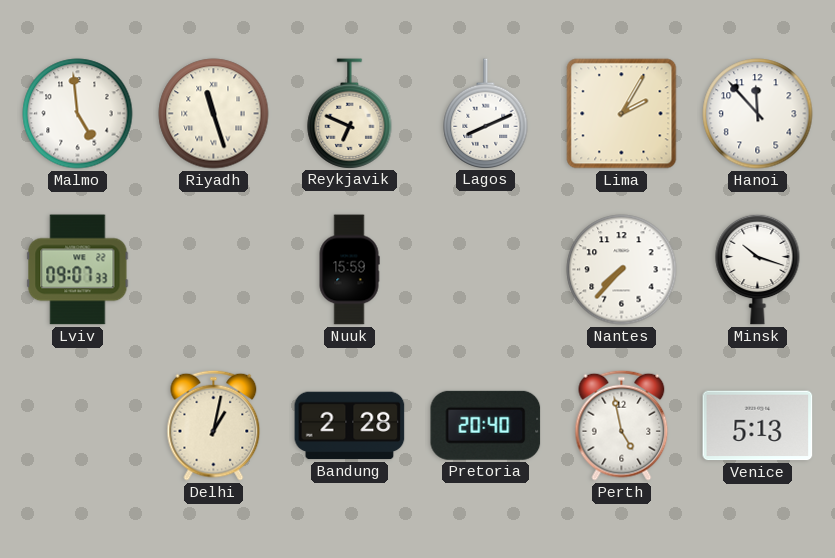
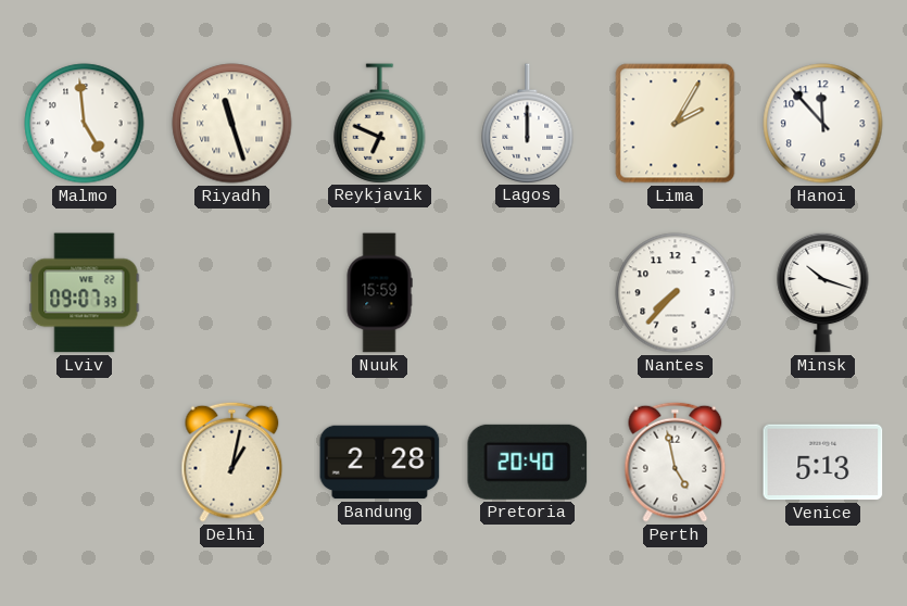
Lagos: 8:11 -> 12:00
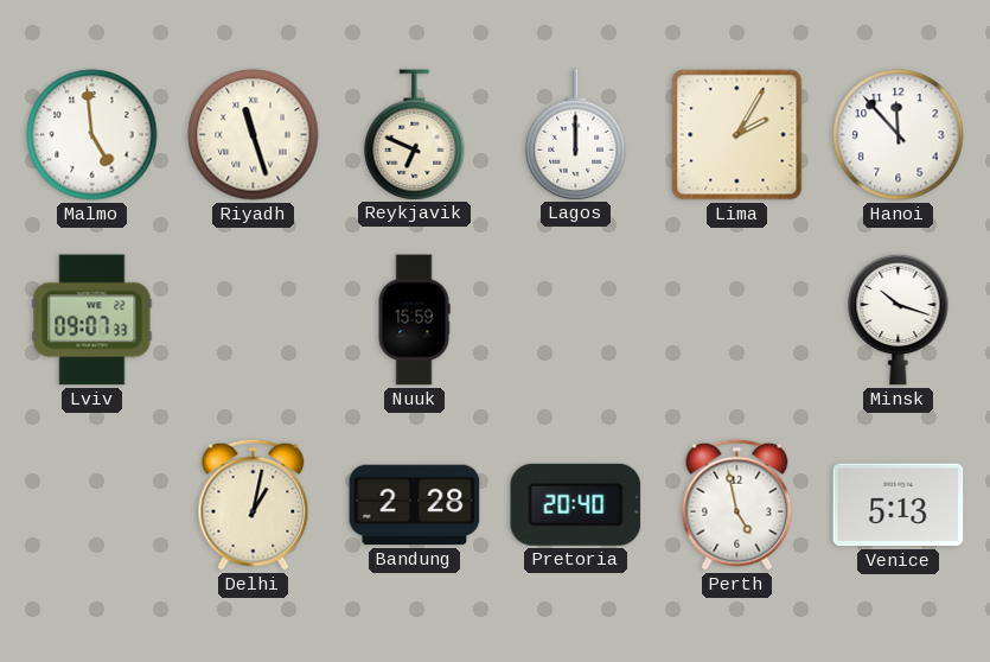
Nantes: 7:37 -> none
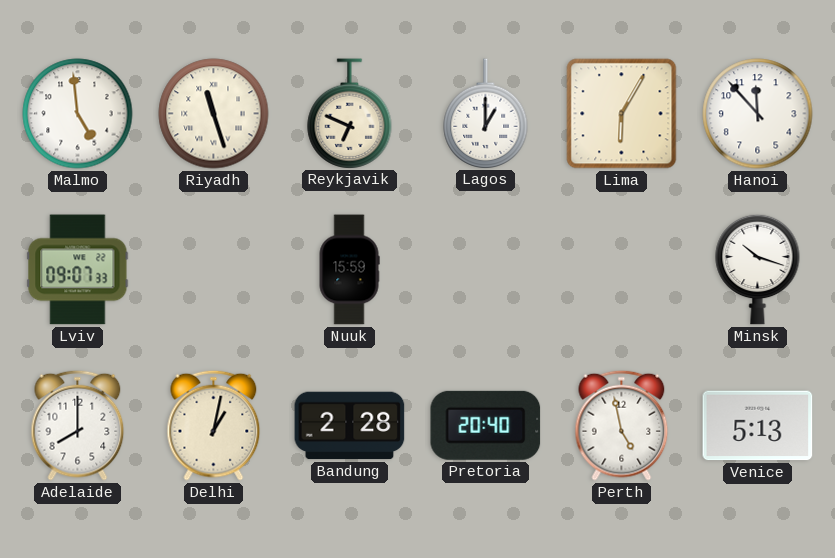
Lagos: 12:00 -> 1:00
Lima: 2:05 -> 6:05
Adelaide: none -> 8:00
